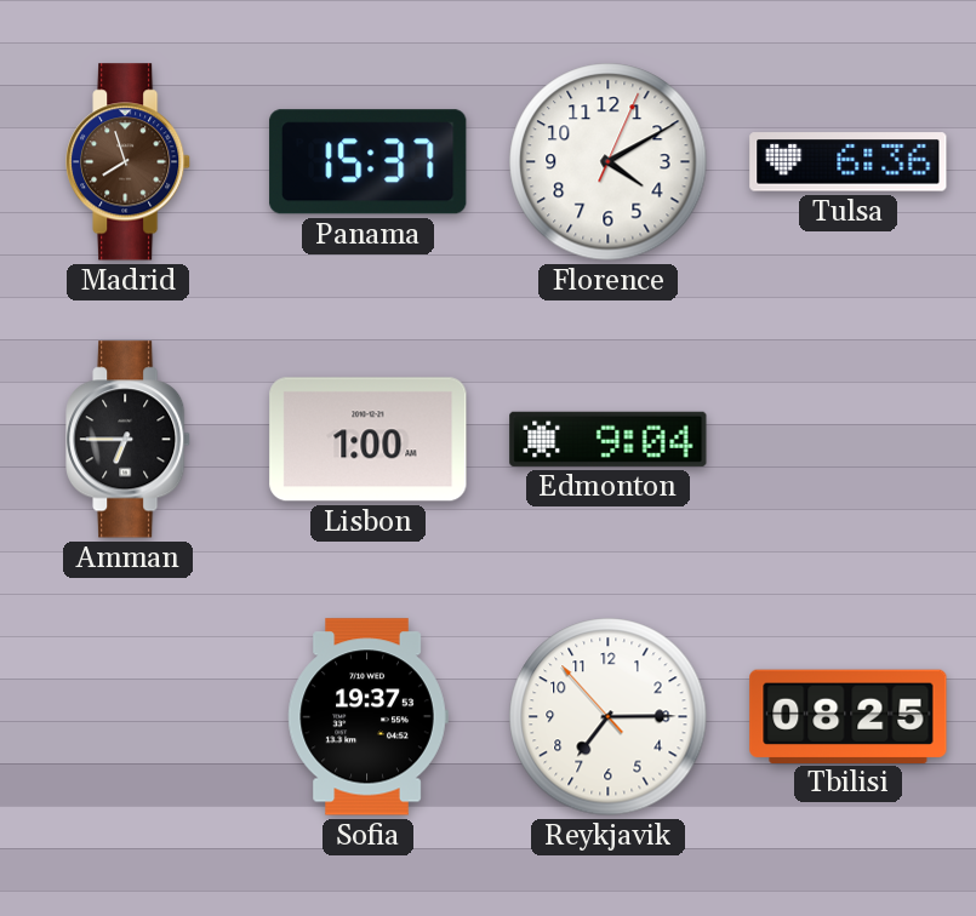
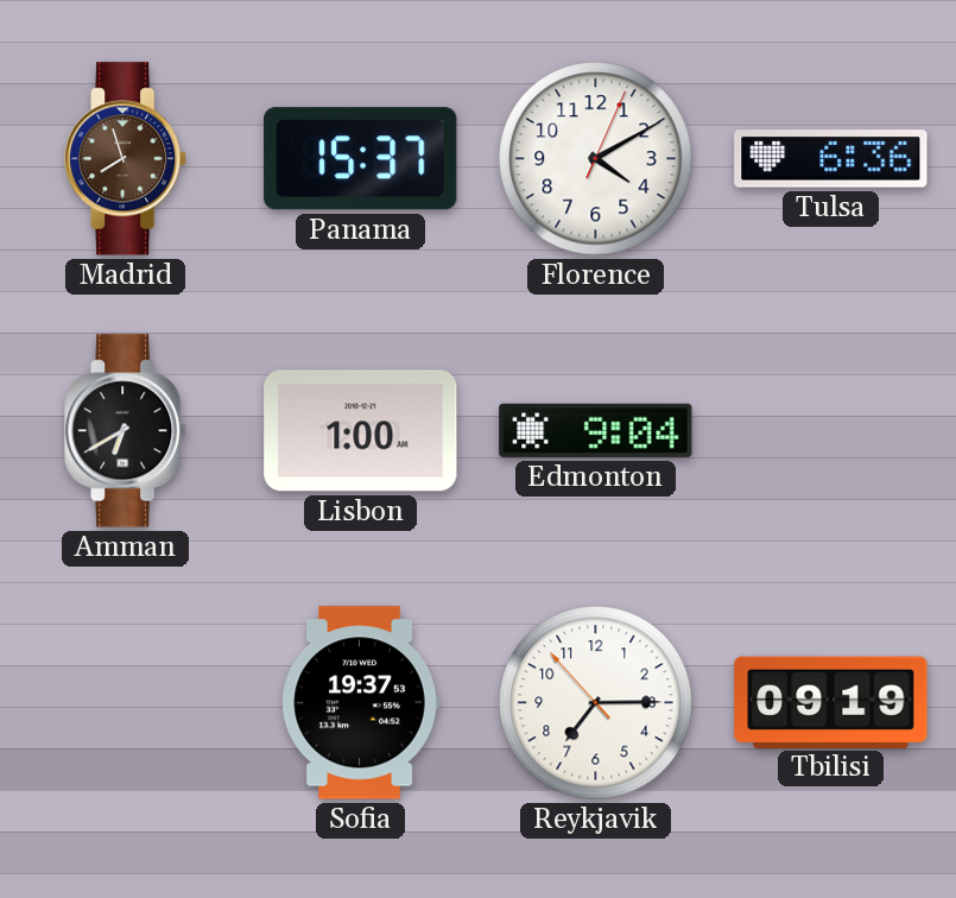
Amman: 6:45 -> 6:40
Tbilisi: 08:25 -> 09:19
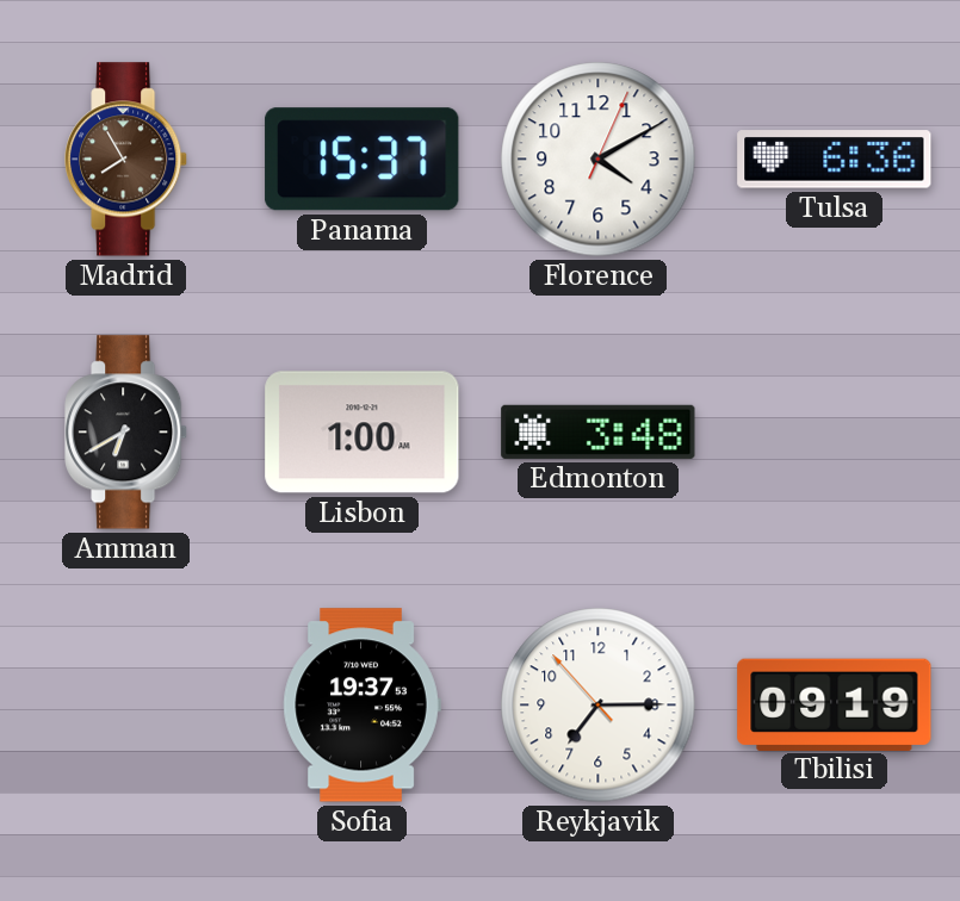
Madrid: 7:57 -> 7:55
Edmonton: 9:04 -> 3:48
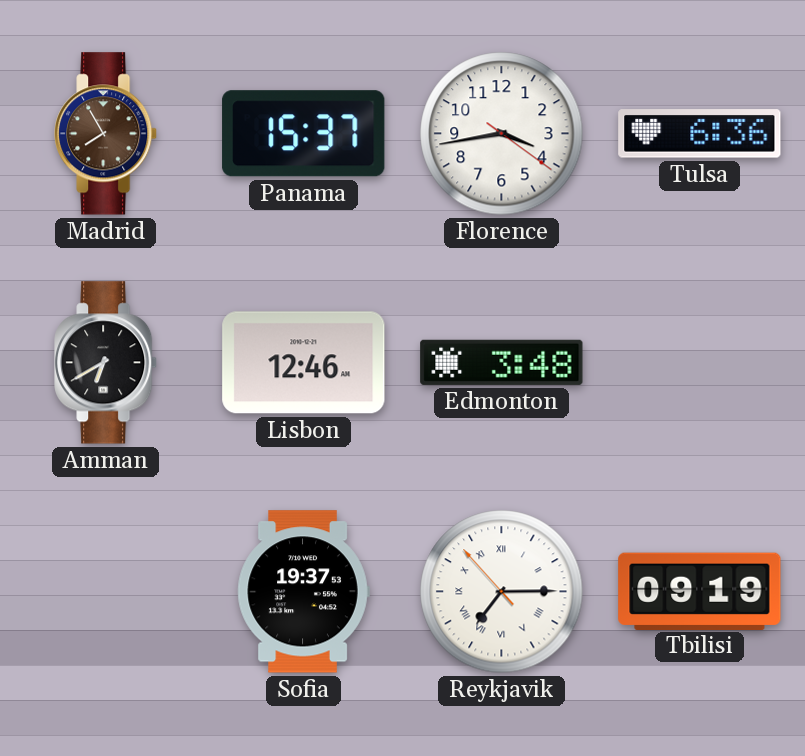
Florence: 4:10 -> 3:43
Lisbon: 1:00 -> 12:46
Reykjavik numerals: Arabic -> Roman
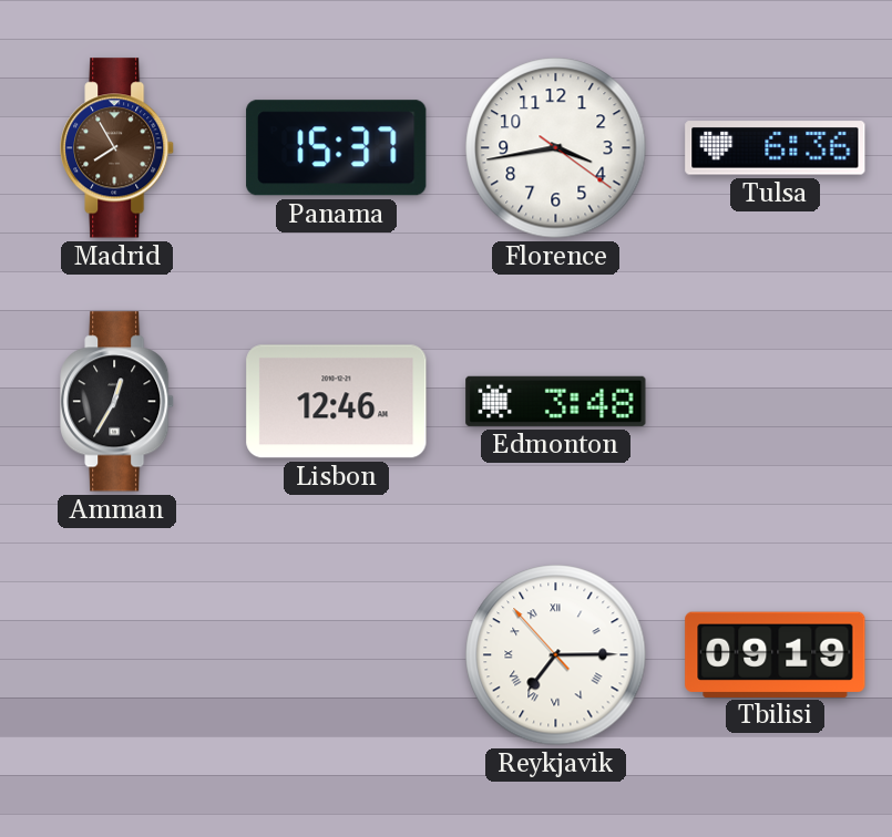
Amman: 6:40 -> 12:35
Sofia: 19:37 -> none
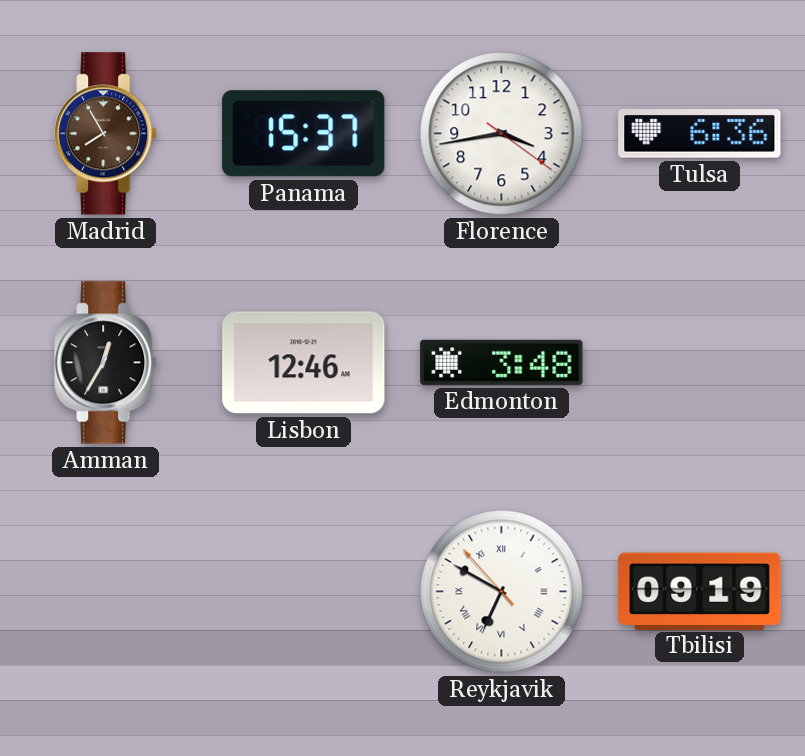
Reykjavik: 7:14 -> 6:49
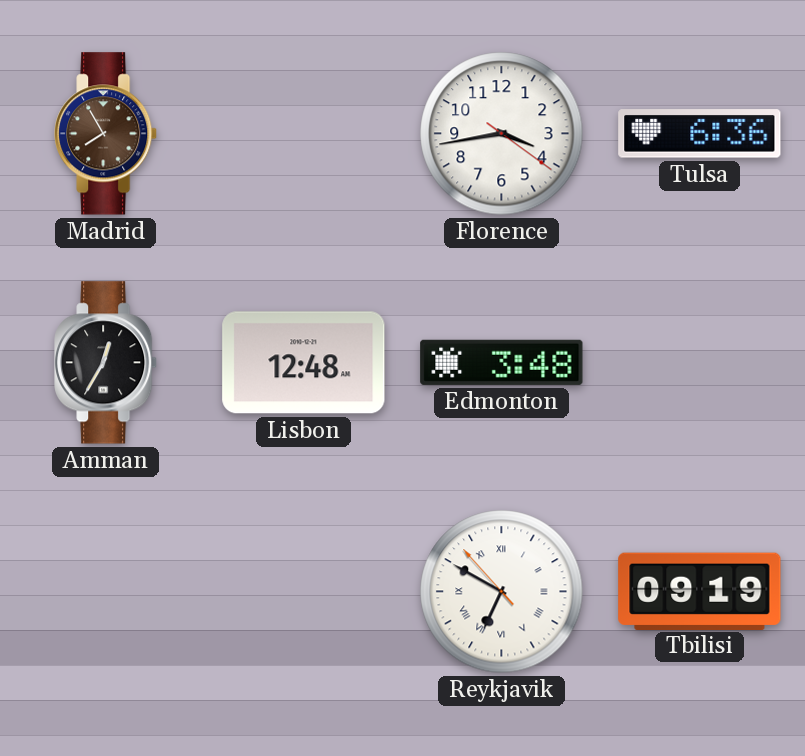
Panama: 15:37 -> none
Lisbon: 12:46 -> 12:48
